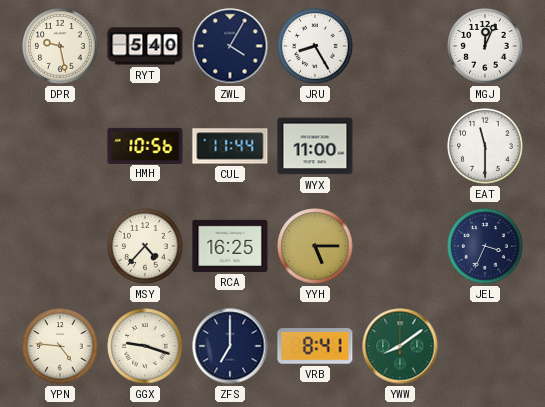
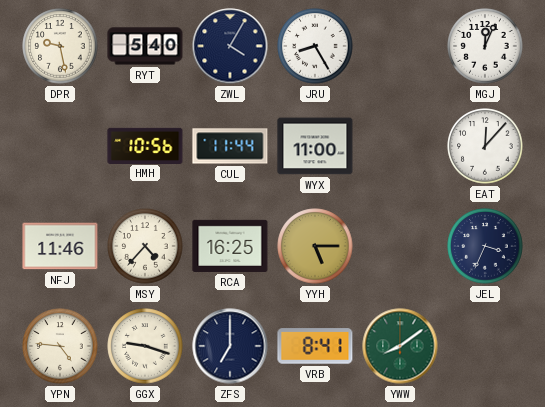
EAT: 11:30 -> 12:07
NFJ: none -> 11:46
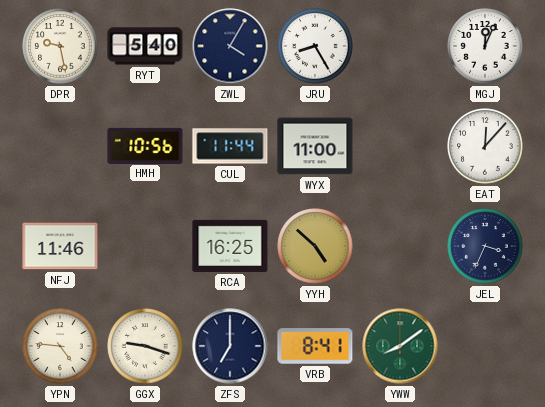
MSY: 4:37 -> none
YYH: 5:15 -> 4:52
